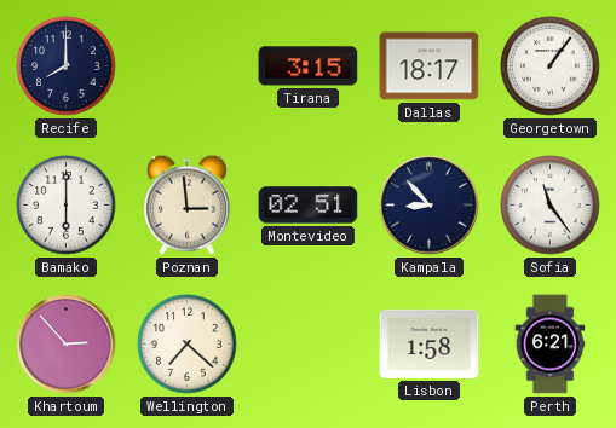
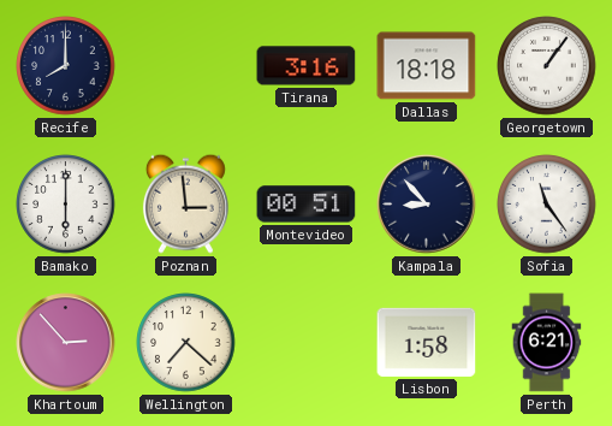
Tirana: 3:15 -> 3:16
Dallas: 18:17 -> 18:18
Montevideo: 02:51 -> 00:51
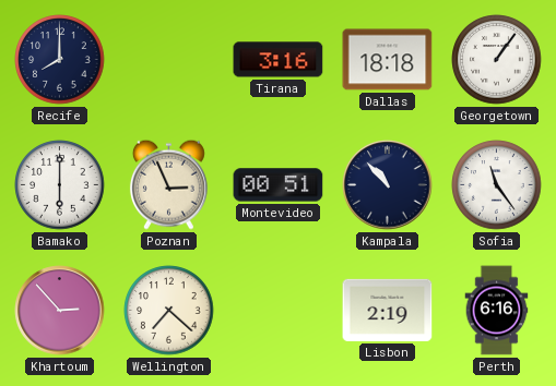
Poznan: 2:59 -> 2:56
Kampala: 8:53 -> 10:53
Lisbon: 1:58 -> 2:19
Perth: 6:21 -> 6:16
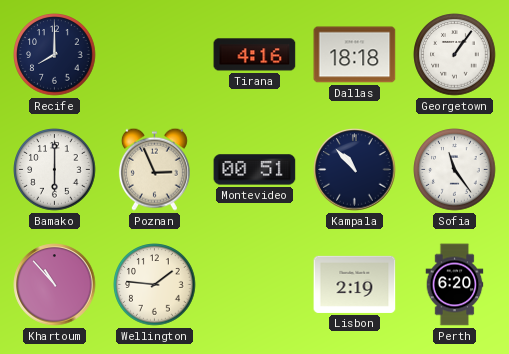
Tirana: 3:16 -> 4:16
Khartoum: 2:53 -> 10:53
Wellington: 7:22 -> 1:46
Perth: 6:16 -> 6:20
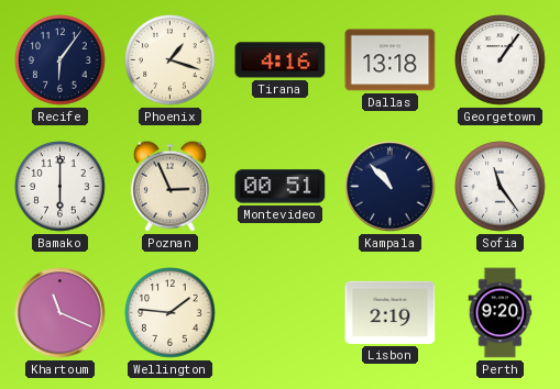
Recife: 8:00 -> 6:06
Phoenix: none -> 1:18
Dallas: 18:18 -> 13:18
Khartoum: 10:53 -> 11:19
Perth: 6:20 -> 9:20
